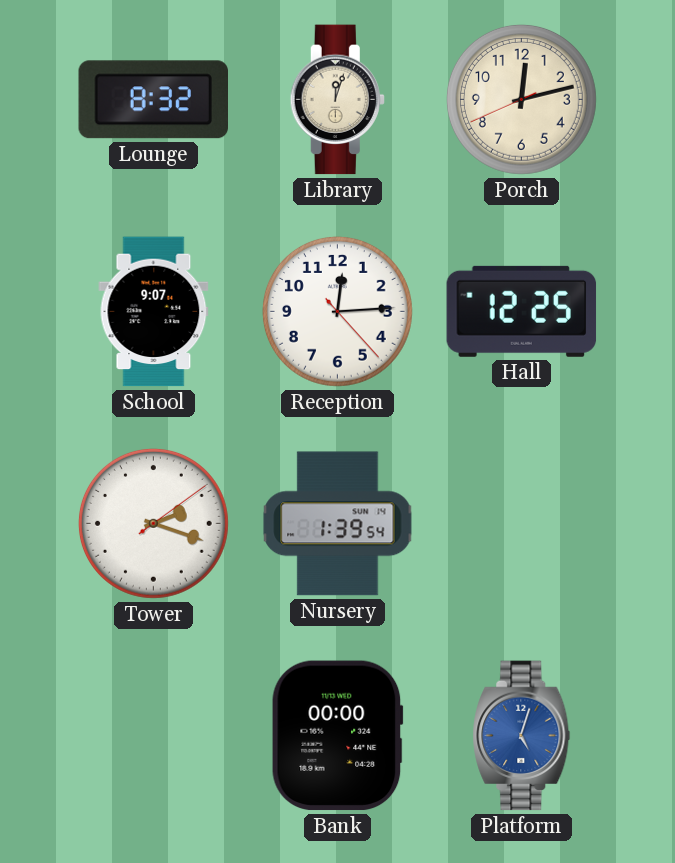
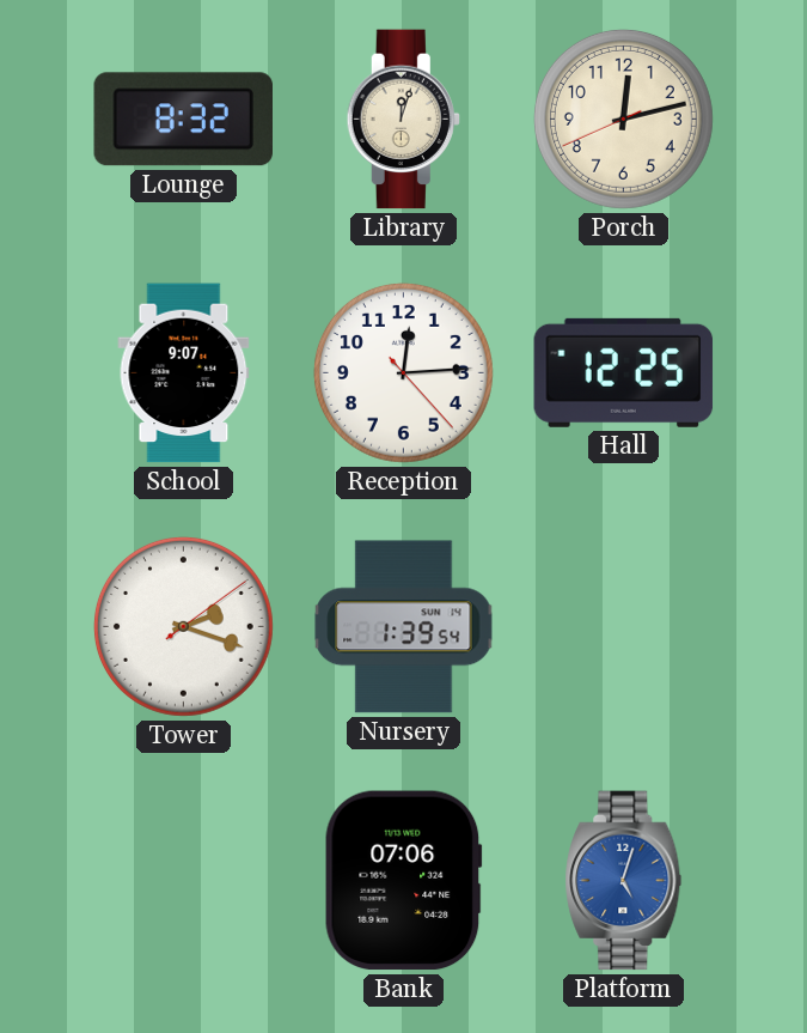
Bank: 00:00 -> 07:06
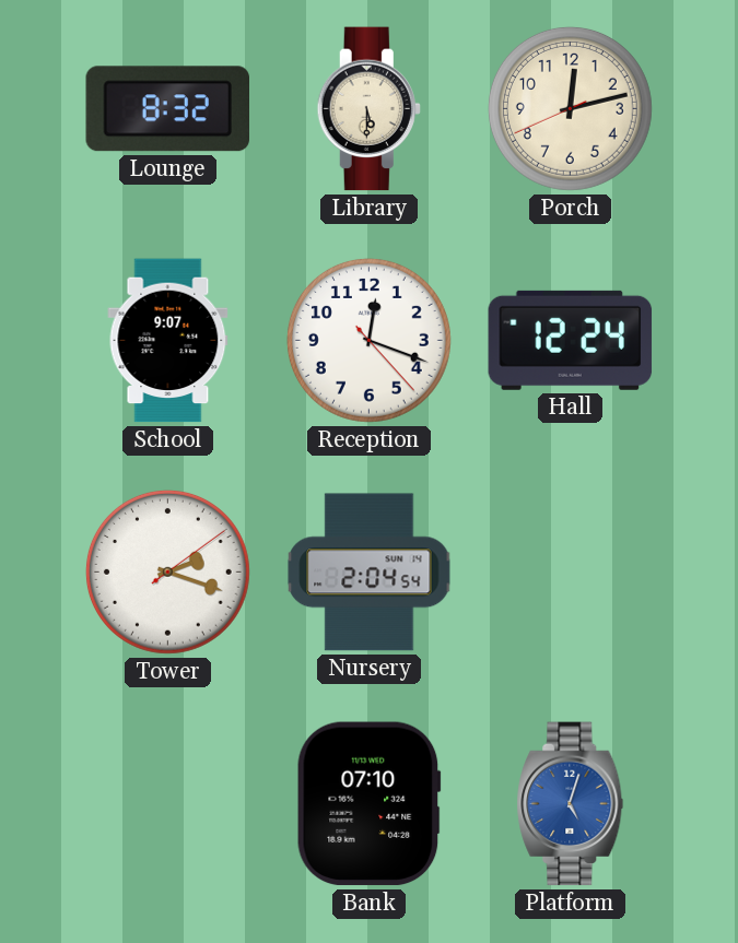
Library: 12:03 -> 5:30
Reception: 12:14 -> 12:18
Hall: 12:25 -> 12:24
Nursery: 1:39 -> 2:04
Bank: 07:06 -> 07:10
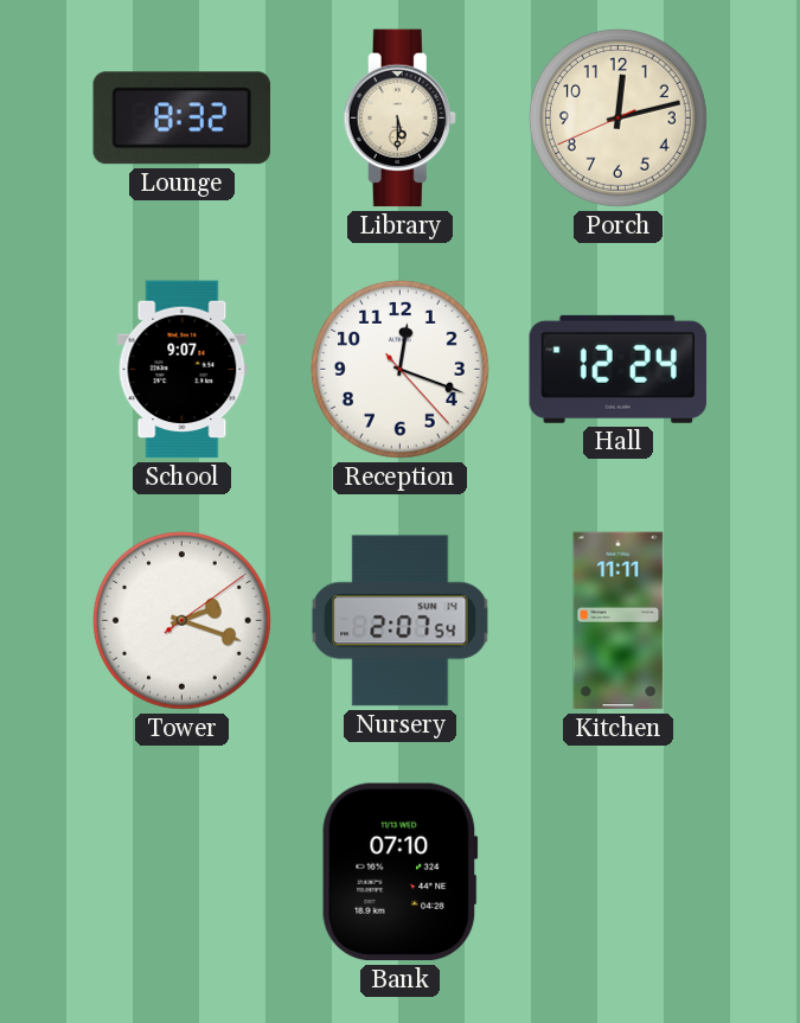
Nursery: 2:04 -> 2:07
Kitchen: none -> 11:11
Platform: 5:03 -> none
